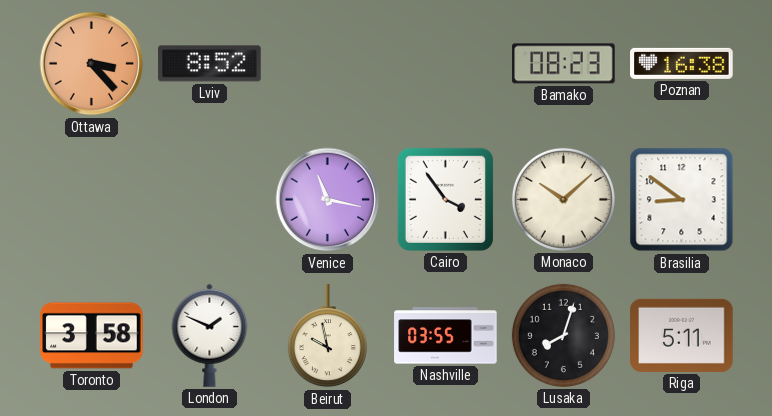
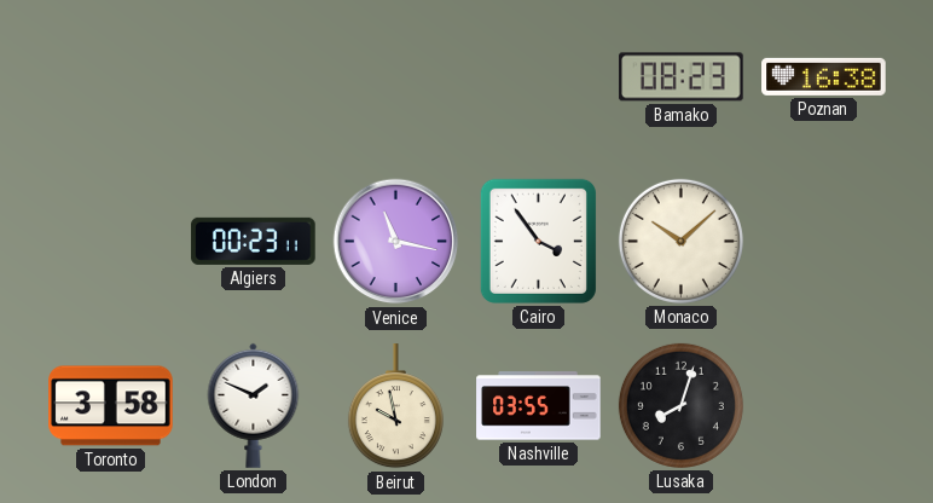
Ottawa: 3:23 -> none
Lviv: 8:52 -> none
Algiers: none -> 00:23
Brasilia: 8:51 -> none
Riga: 5:11 -> none
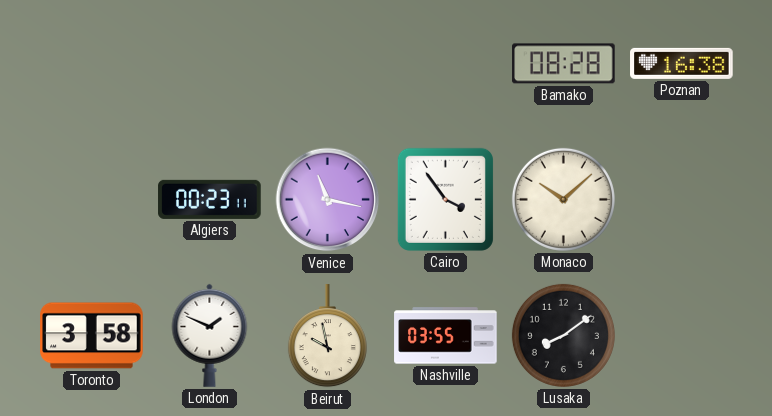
Bamako: 08:23 -> 08:28
Lusaka: 8:03 -> 8:09
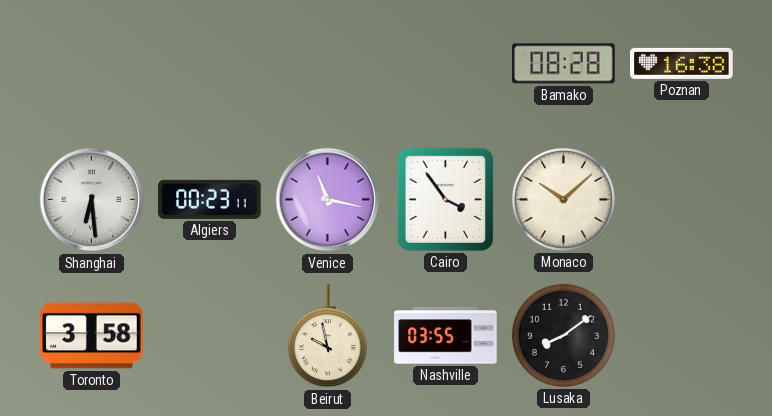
Shanghai: none -> 6:29
London: 1:49 -> none
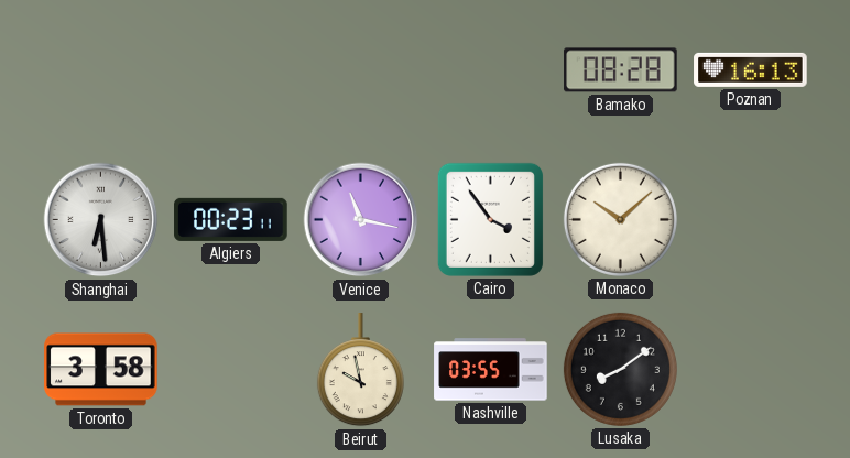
Poznan: 16:38 -> 16:13
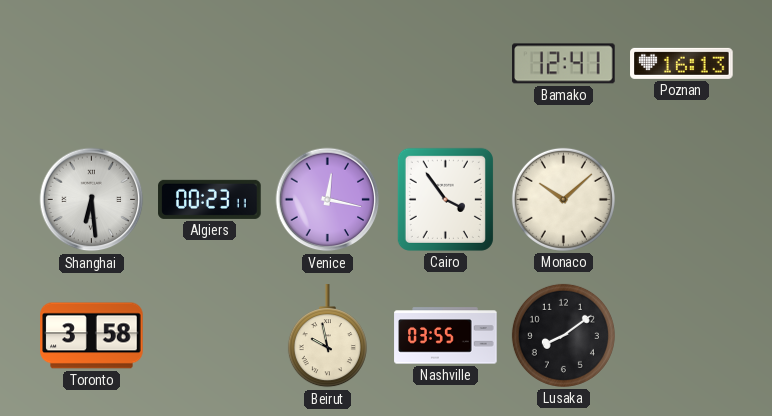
Bamako: 08:28 -> 12:41
Venice: 11:17 -> 12:17
